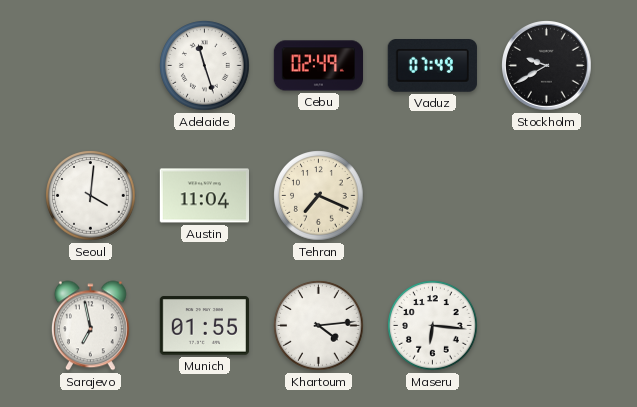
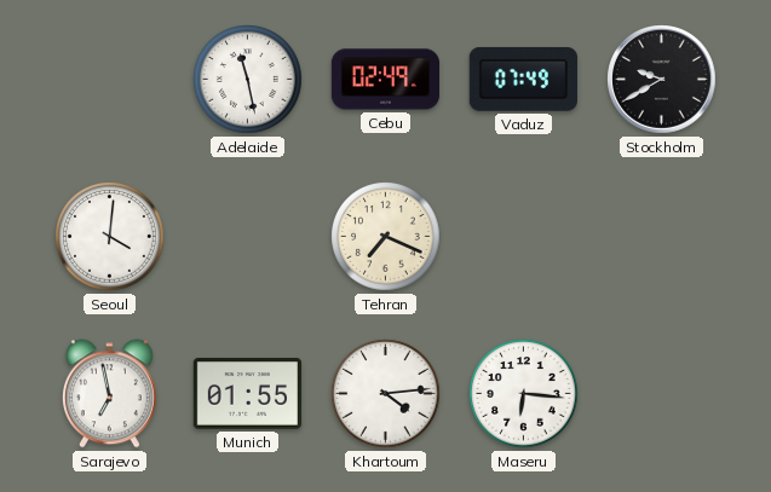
Adelaide: 11:27 -> 11:28
Austin: 11:04 -> none
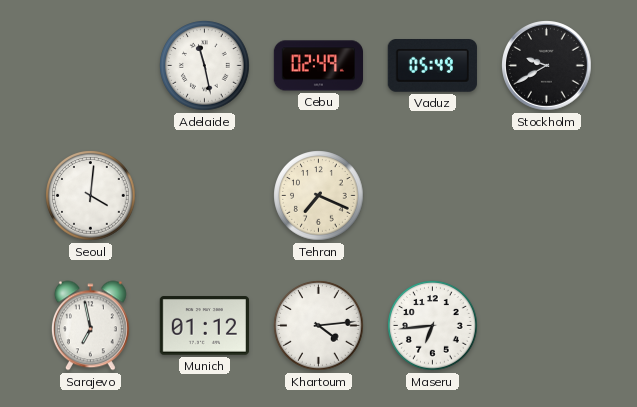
Vaduz: 07:49 -> 05:49
Munich: 01:55 -> 01:12
Maseru: 6:16 -> 6:44
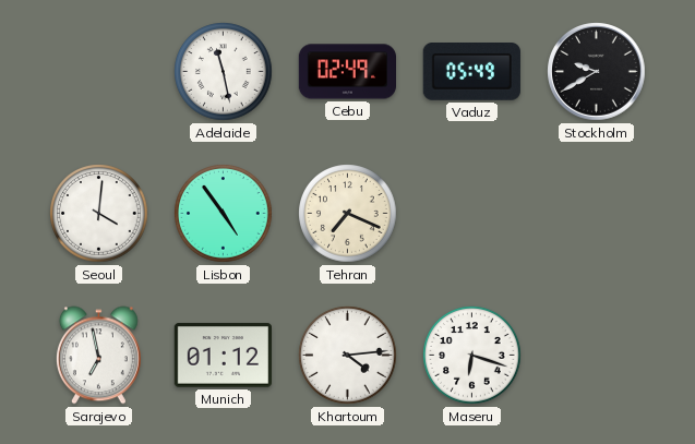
Lisbon: none -> 4:54
Maseru: 6:44 -> 6:18
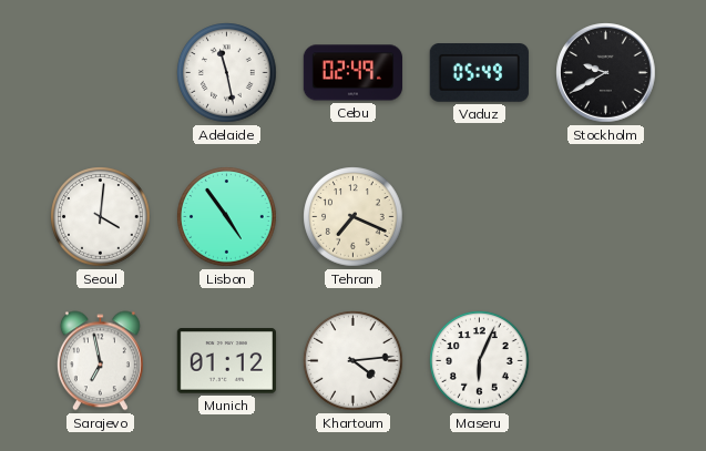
Maseru: 6:18 -> 6:04
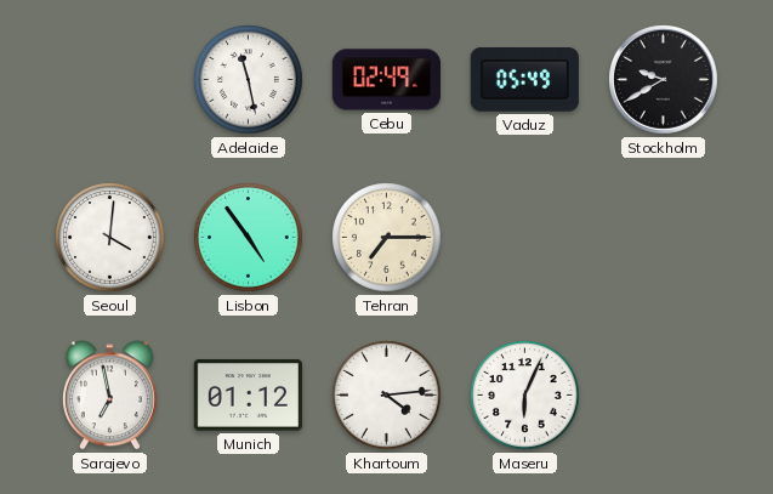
Tehran: 7:19 -> 7:15
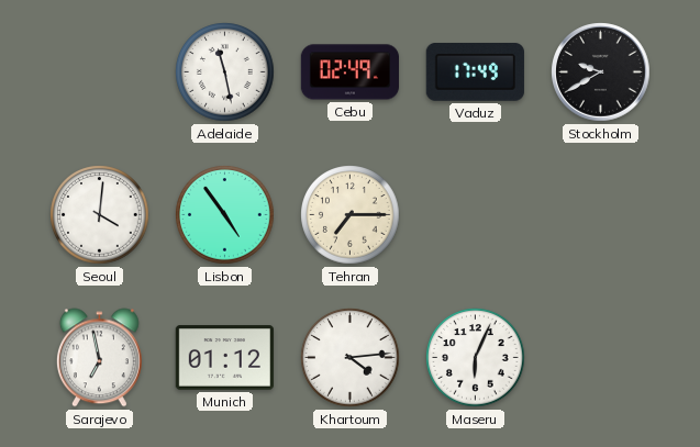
Vaduz: 05:49 -> 17:49
